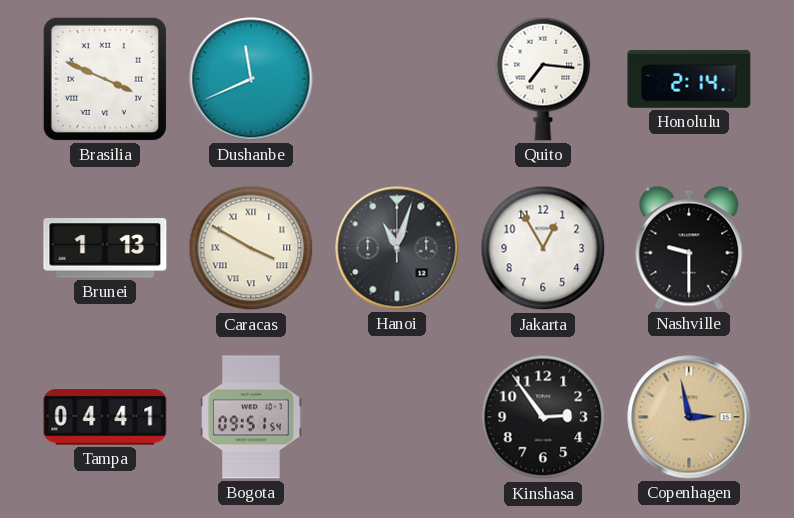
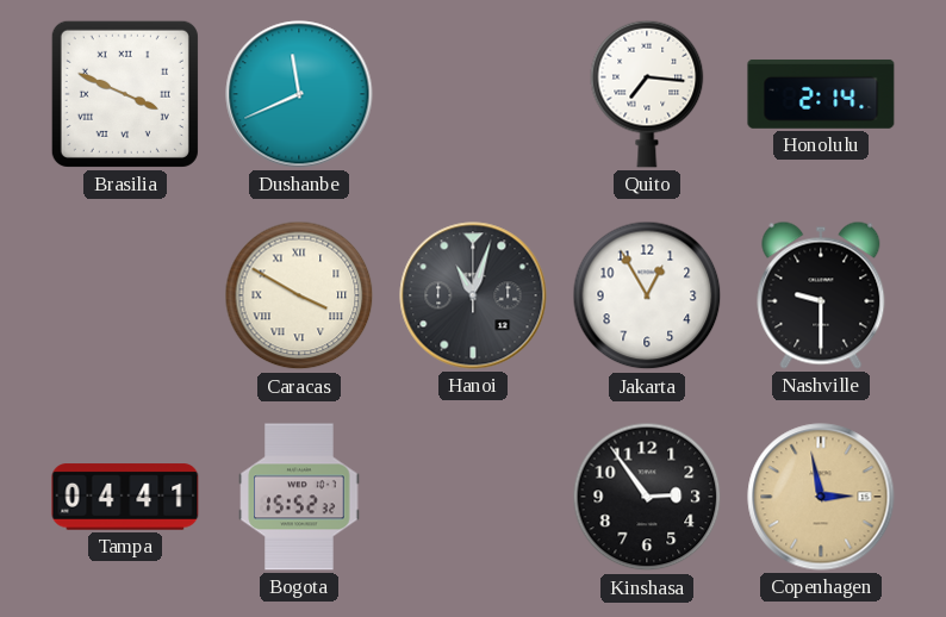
Brunei: 1:13 -> none
Bogota: 09:51 -> 15:52
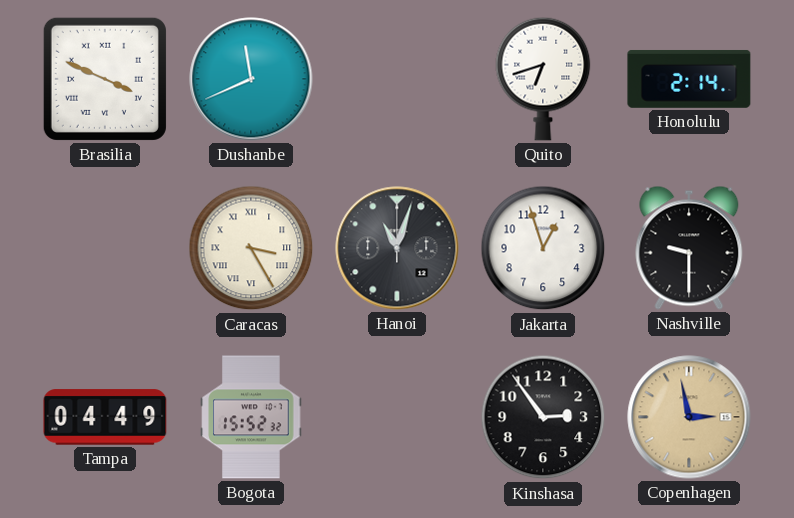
Quito: 7:16 -> 6:42
Caracas: 3:50 -> 3:25
Jakarta: 12:55 -> 12:57
Tampa: 04:41 -> 04:49
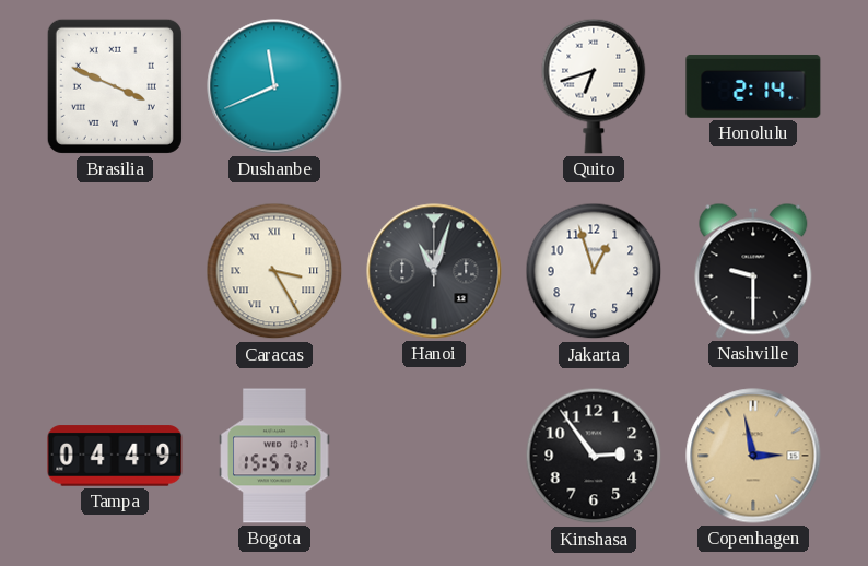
Bogota: 15:52 -> 15:57
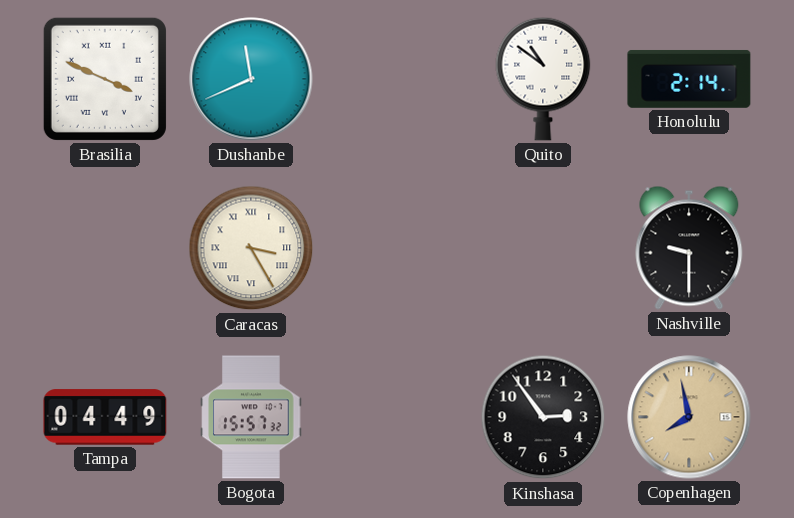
Quito: 6:42 -> 10:51
Hanoi: 11:03 -> none
Jakarta: 12:57 -> none
Copenhagen: 2:58 -> 7:58
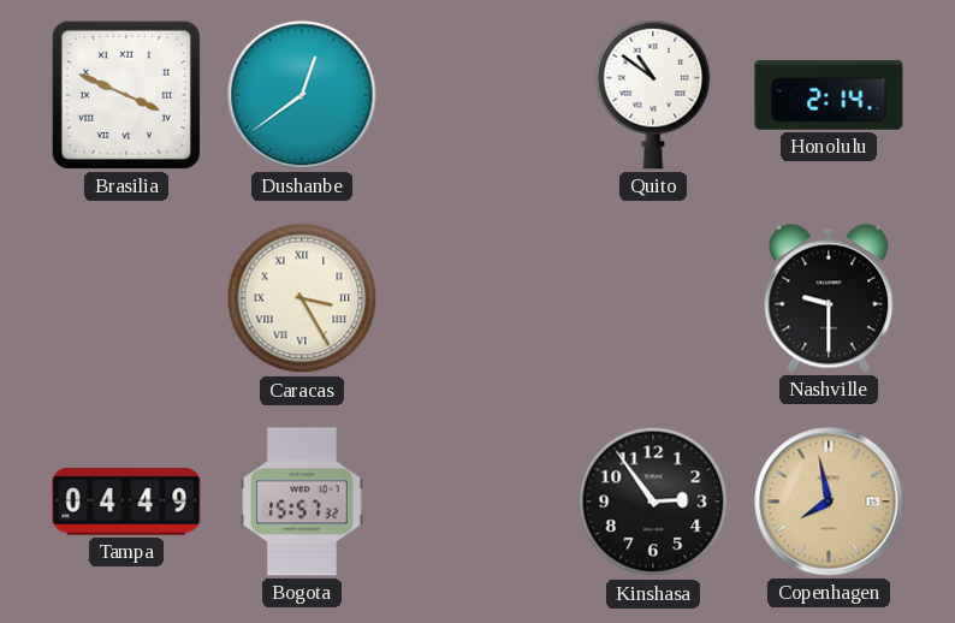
Dushanbe: 11:41 -> 12:39
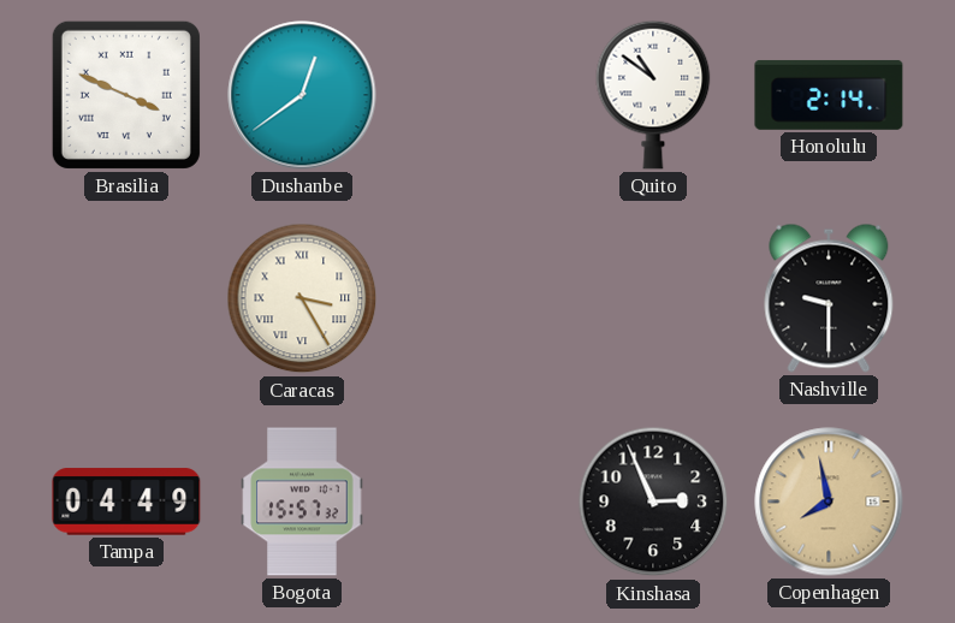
Kinshasa: 2:54 -> 2:56
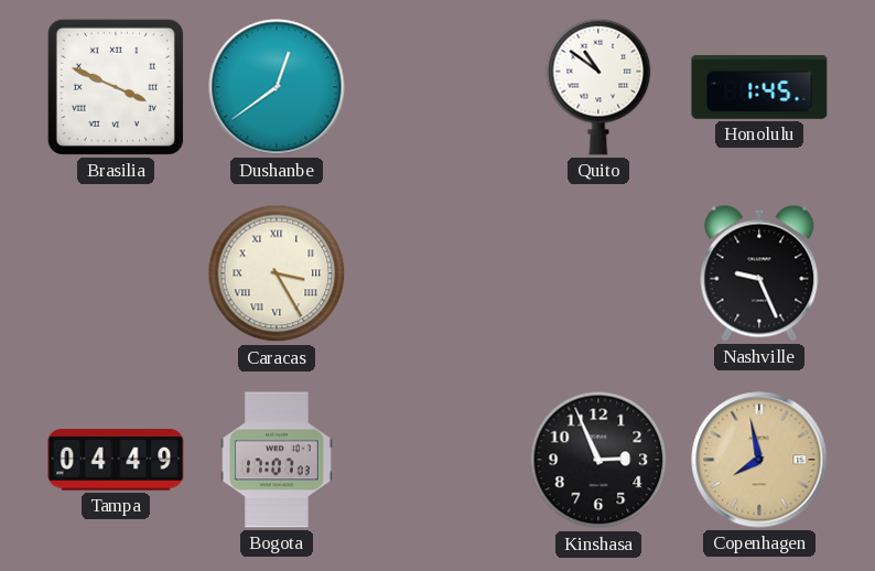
Honolulu: 2:14 -> 1:45
Nashville: 9:30 -> 9:26
Bogota: 15:57 -> 17:07
